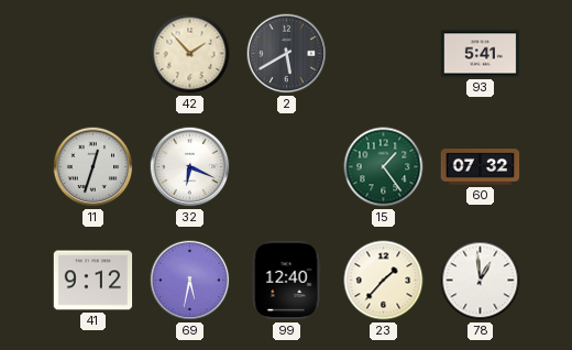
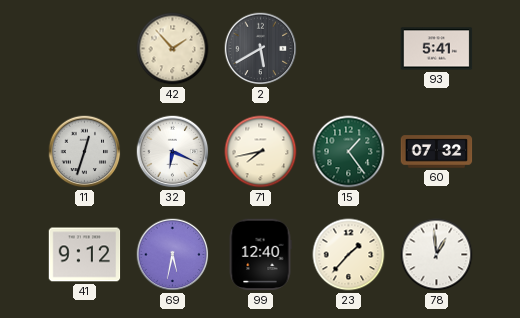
71: none -> 7:43
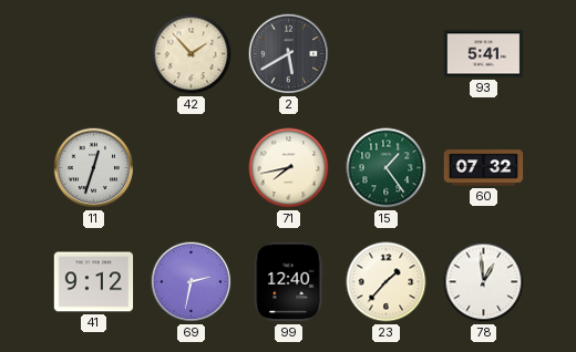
32: 6:19 -> none
69: 5:32 -> 2:32
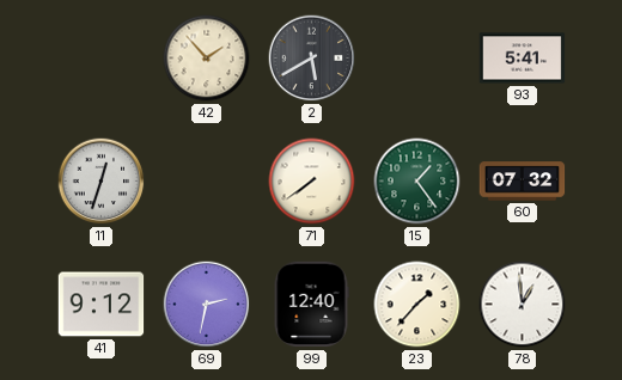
71: 7:43 -> 7:39
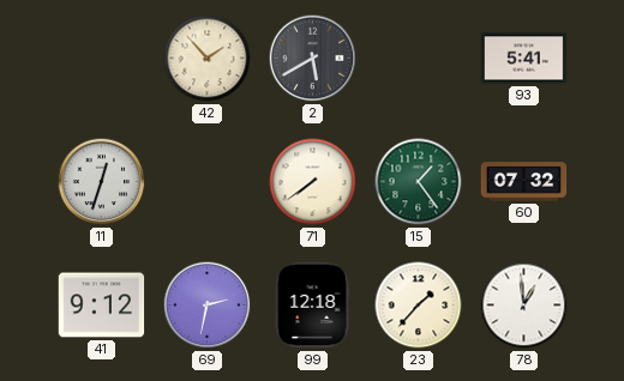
99: 12:40 -> 12:18
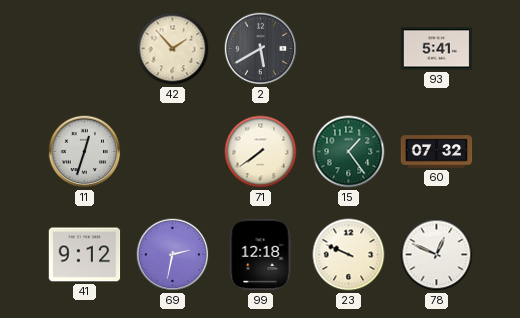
23: 1:37 -> 9:49
78: 12:59 -> 12:49
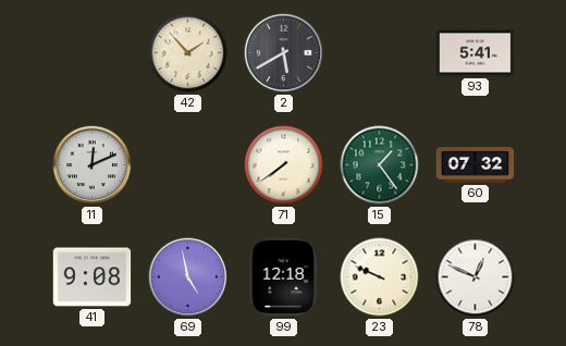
11: 12:33 -> 12:11
41: 9:12 -> 9:08
69: 2:32 -> 4:58
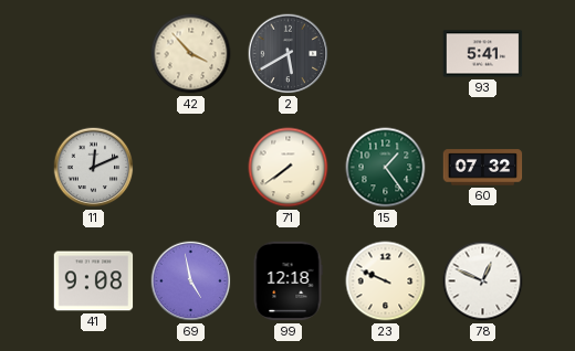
42: 1:53 -> 3:53
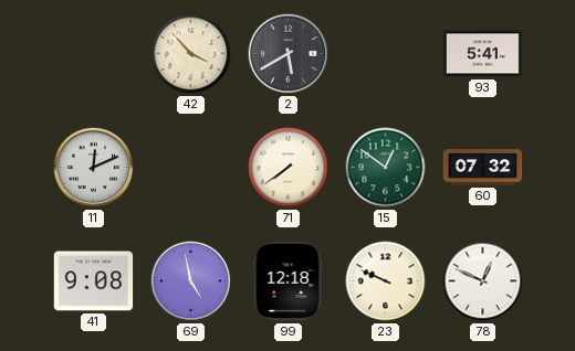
15: 1:24 -> 12:51
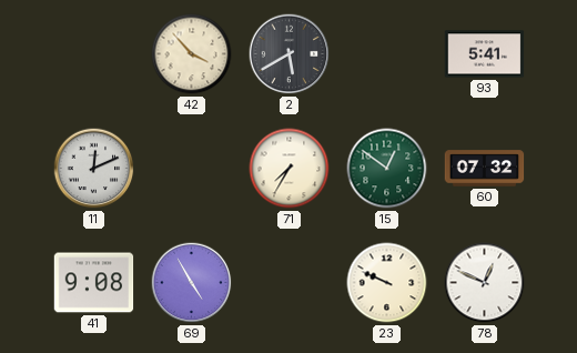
71: 7:39 -> 7:35
69: 4:58 -> 4:55
99: 12:18 -> none
